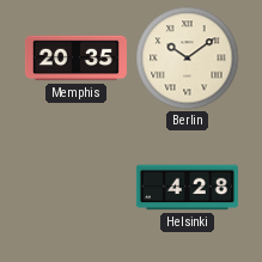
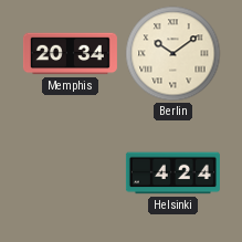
Memphis: 20:35 -> 20:34
Helsinki: 4:28 -> 4:24
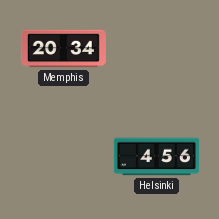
Berlin: 10:09 -> none
Helsinki: 4:24 -> 4:56
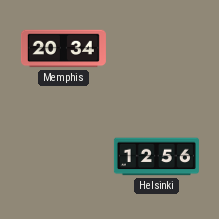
Helsinki: 4:56 -> 12:56
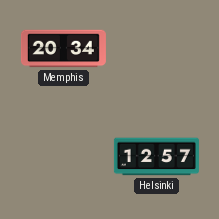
Helsinki: 12:56 -> 12:57
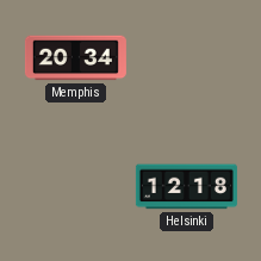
Helsinki: 12:57 -> 12:18
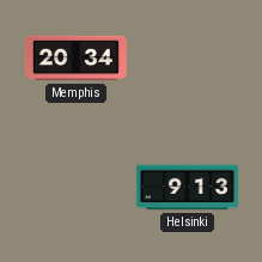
Helsinki: 12:18 -> 9:13
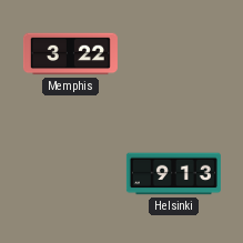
Memphis: 20:34 -> 3:22
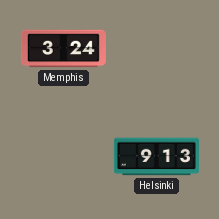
Memphis: 3:22 -> 3:24
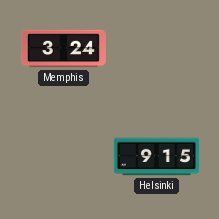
Helsinki: 9:13 -> 9:15
